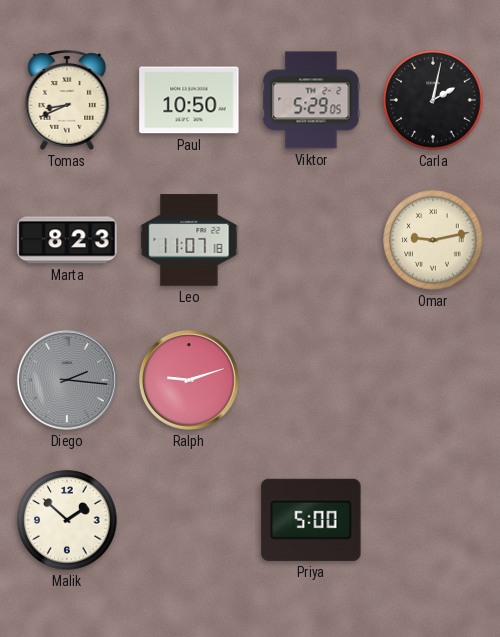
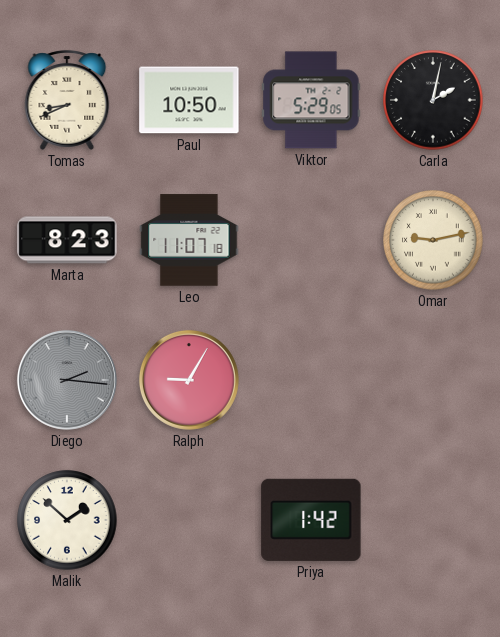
Ralph: 9:12 -> 9:05
Priya: 5:00 -> 1:42
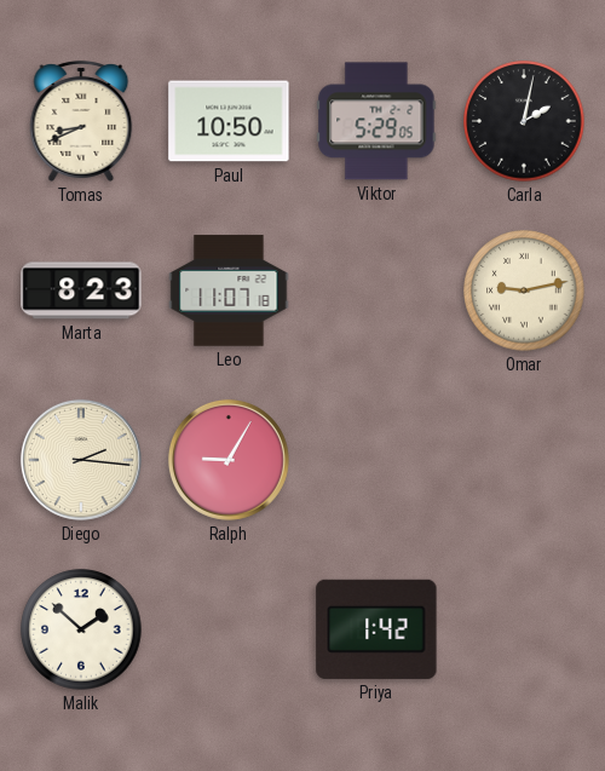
Diego dial: grey -> cream
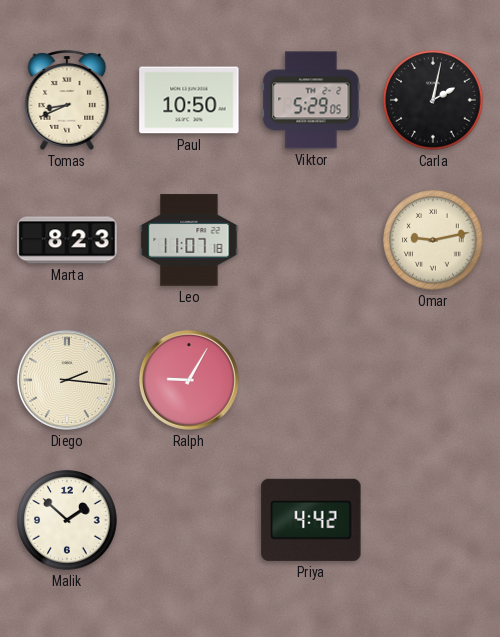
Priya: 1:42 -> 4:42
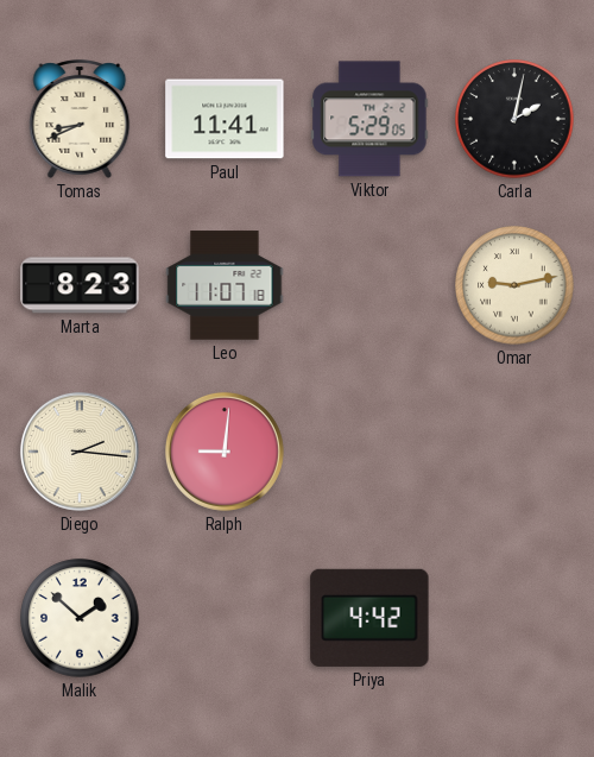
Paul: 10:50 -> 11:41
Ralph: 9:05 -> 9:01
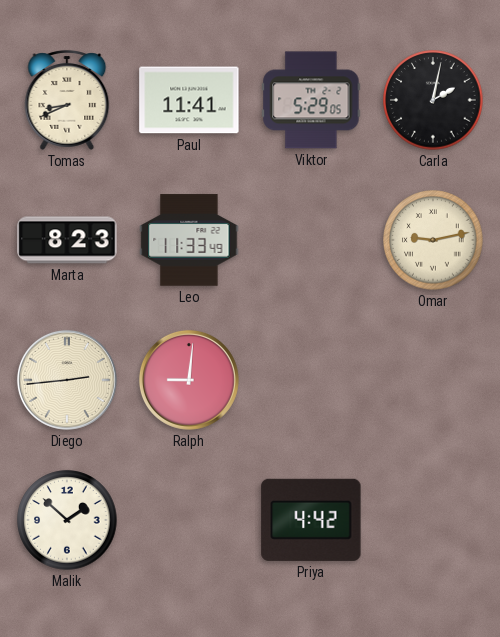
Leo: 11:07 -> 11:33
Diego: 2:16 -> 2:44
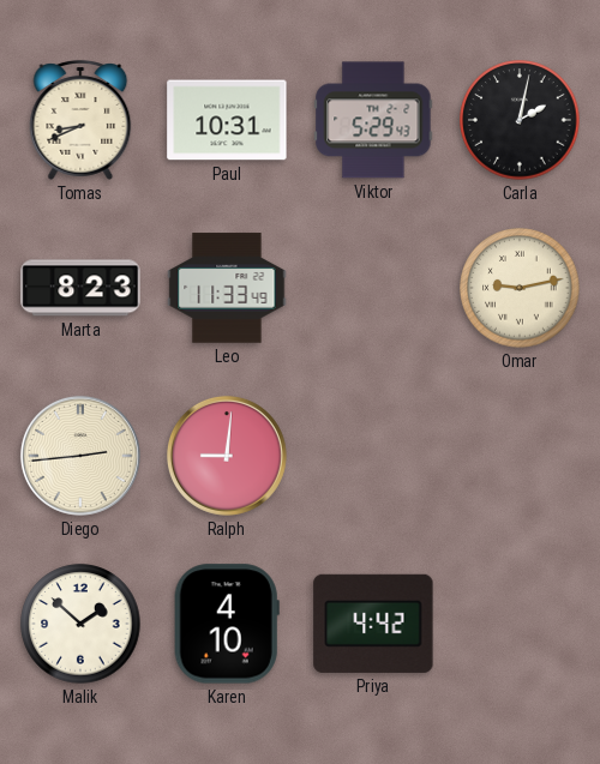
Paul: 11:41 -> 10:31
Viktor: 5:29:05 -> 5:29:43
Karen: none -> 4:10
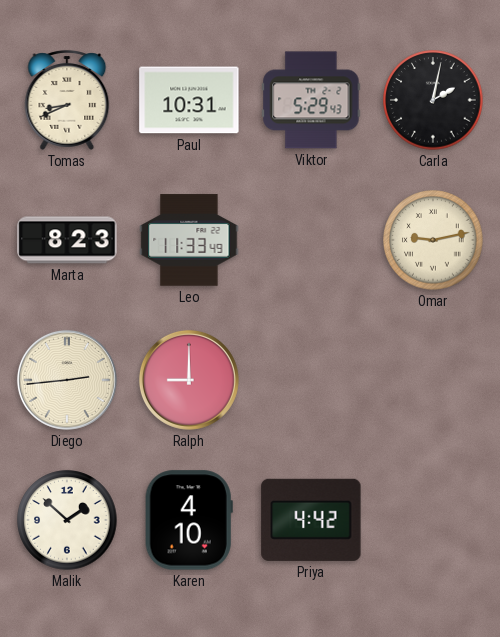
Ralph: 9:01 -> 9:00
